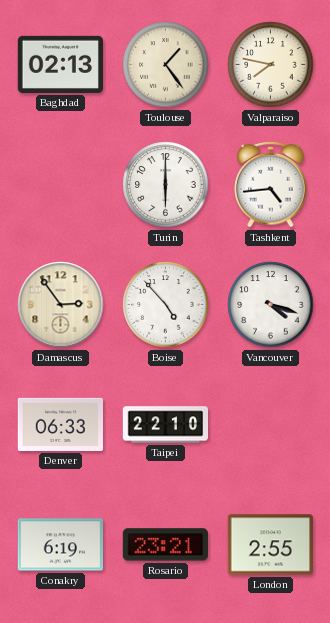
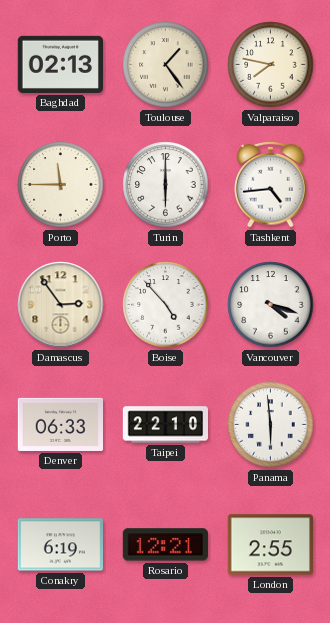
Porto: none -> 11:45
Panama: none -> 5:59
Rosario: 23:21 -> 12:21
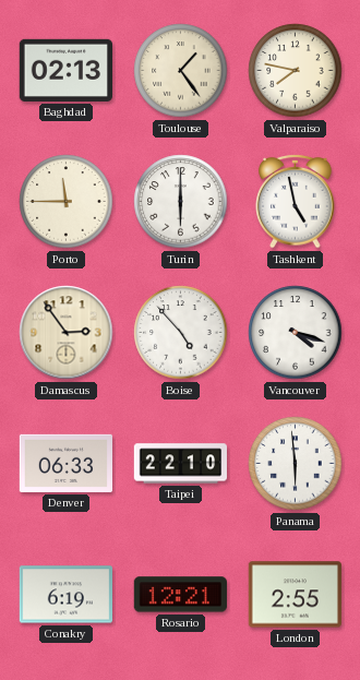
Tashkent: 4:44 -> 4:58
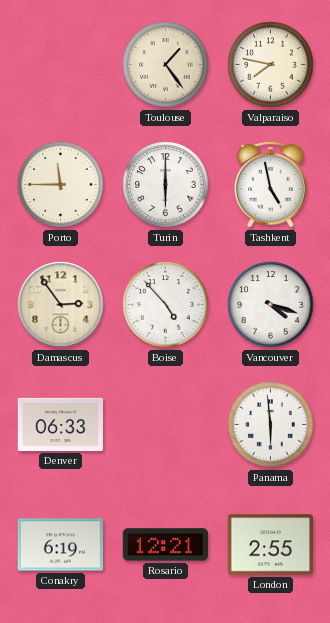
Baghdad: 02:13 -> none
Taipei: 22:10 -> none
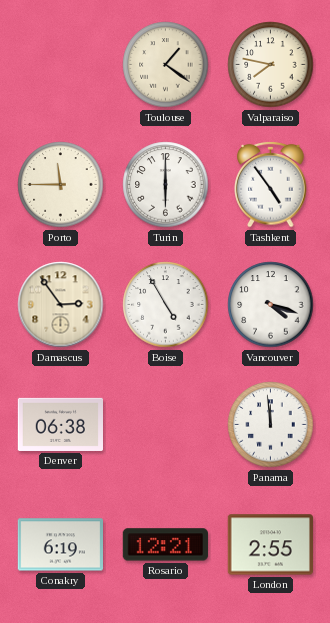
Toulouse: 1:24 -> 1:21
Tashkent: 4:58 -> 4:54
Boise: 4:53 -> 4:55
Denver: 06:33 -> 06:38
Panama: 5:59 -> 11:59
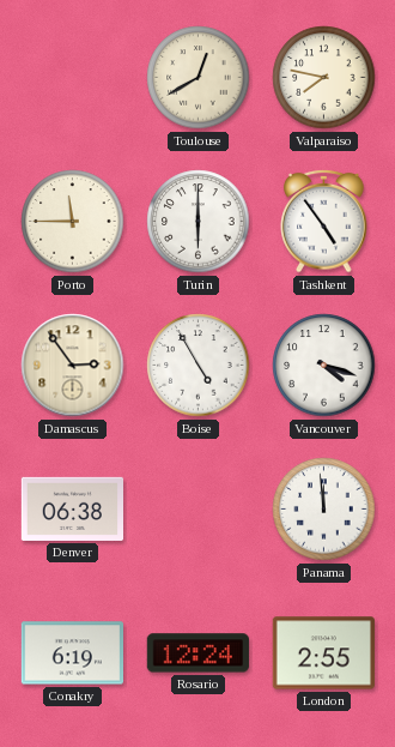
Toulouse: 1:21 -> 12:40
Rosario: 12:21 -> 12:24
